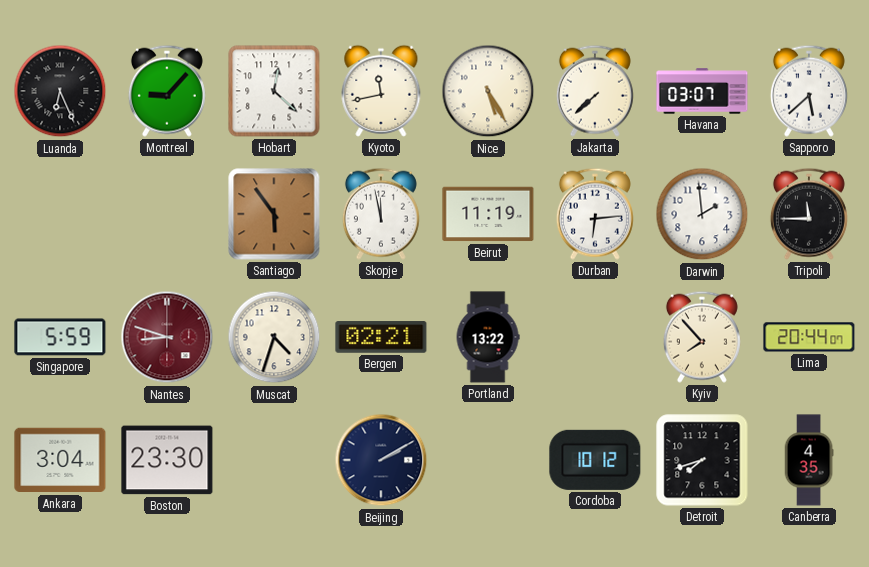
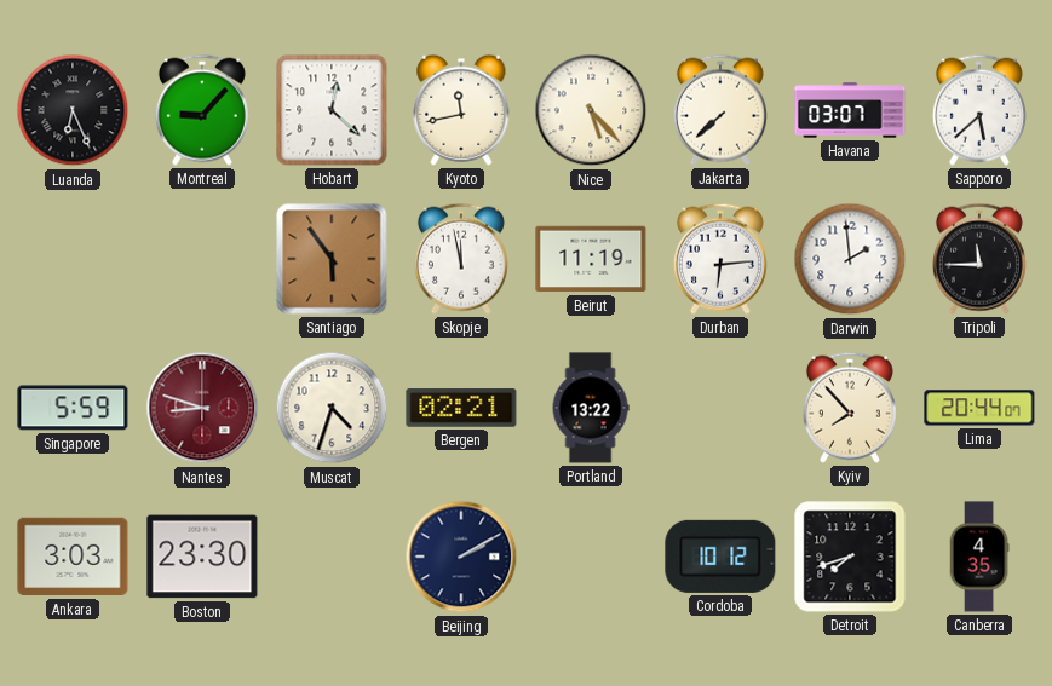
Nice: 5:25 -> 5:23
Ankara: 3:04 -> 3:03
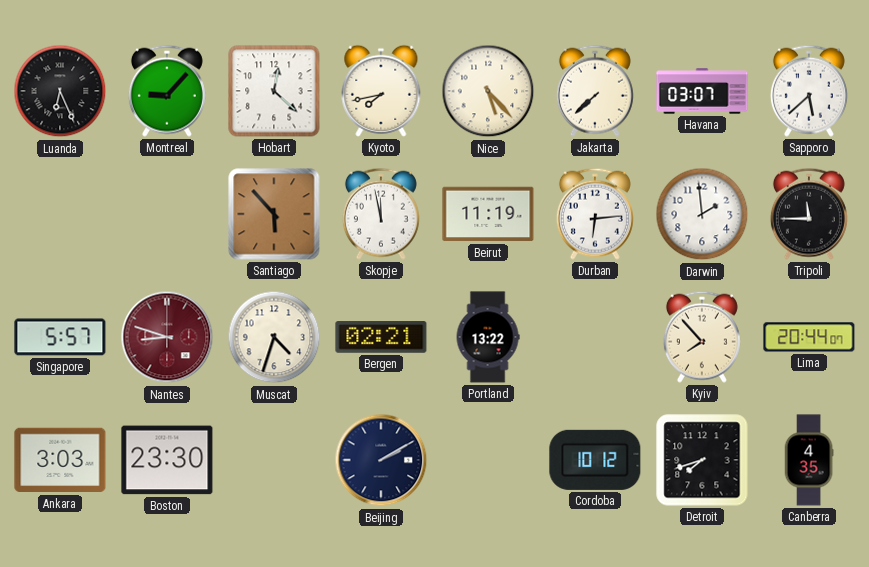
Kyoto: 11:43 -> 7:43
Santiago: 5:54 -> 5:53
Singapore: 5:59 -> 5:57
